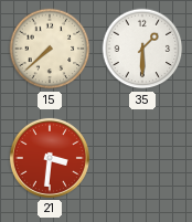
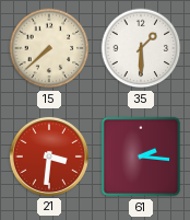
61: none -> 2:16
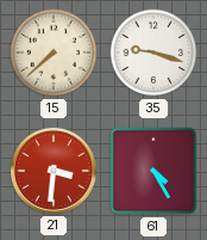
35: 1:30 -> 9:18
61: 2:16 -> 4:25
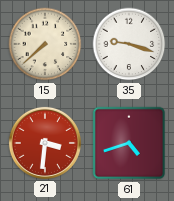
61: 4:25 -> 4:42
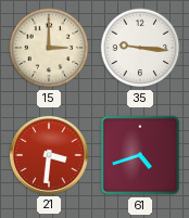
15: 7:38 -> 3:00
35: 9:18 -> 9:16
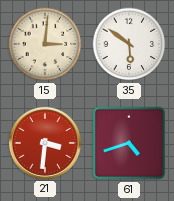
15: 3:00 -> 3:01
35: 9:16 -> 5:51
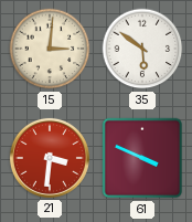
61: 4:42 -> 3:49
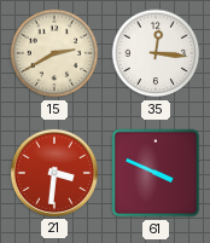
15: 3:01 -> 2:40
35: 5:51 -> 12:16
